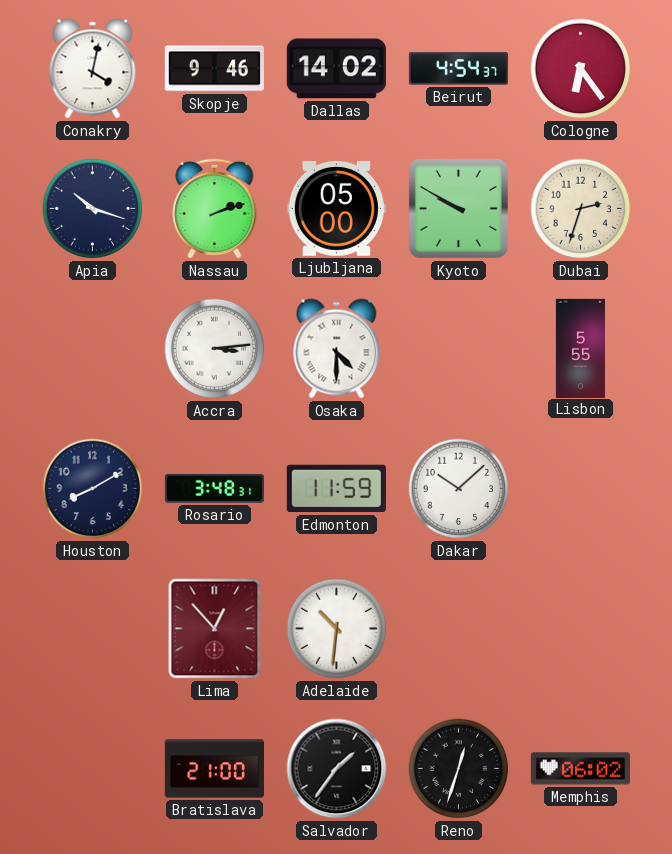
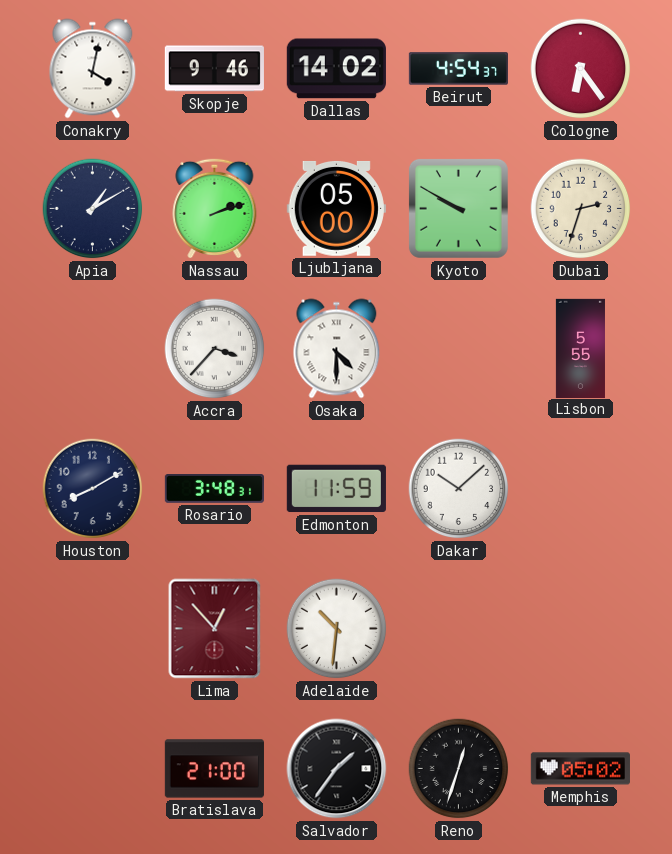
Apia: 10:18 -> 1:10
Accra: 3:14 -> 3:37
Memphis: 06:02 -> 05:02
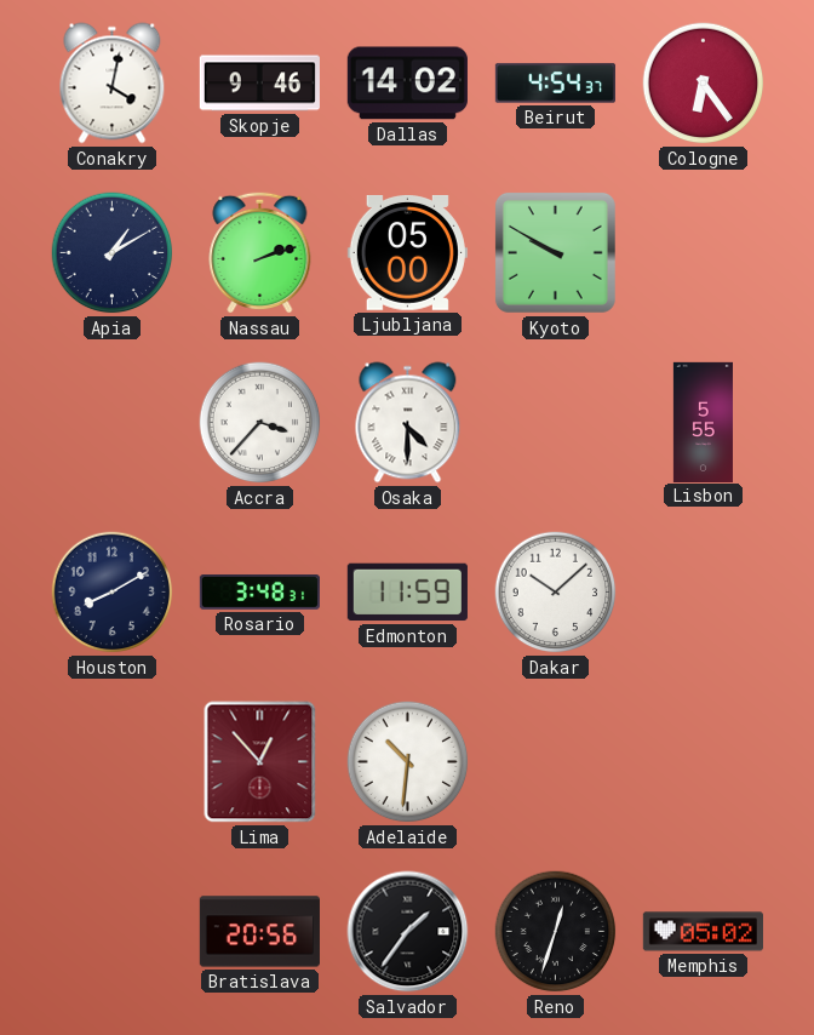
Dubai: 2:33 -> none
Bratislava: 21:00 -> 20:56
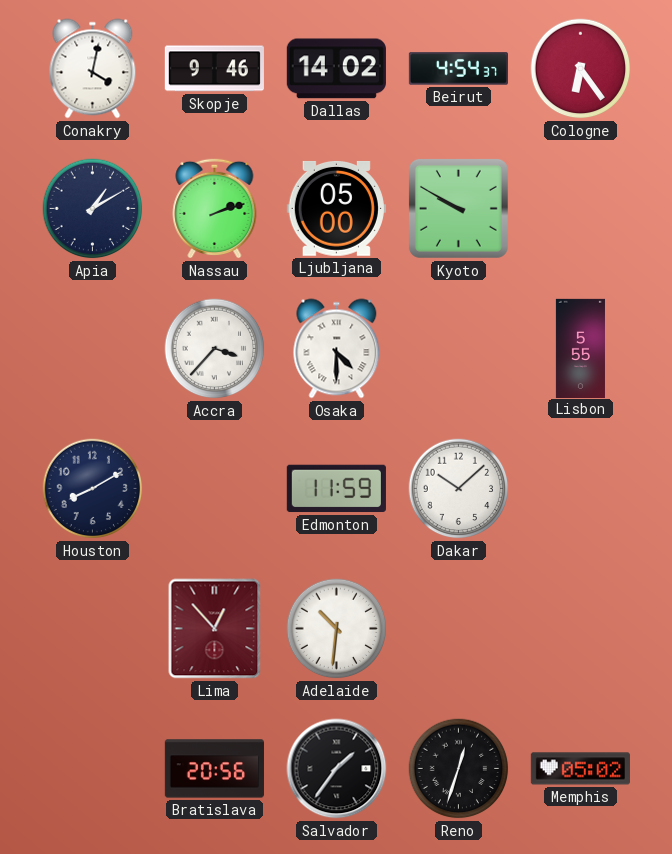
Rosario: 3:48 -> none
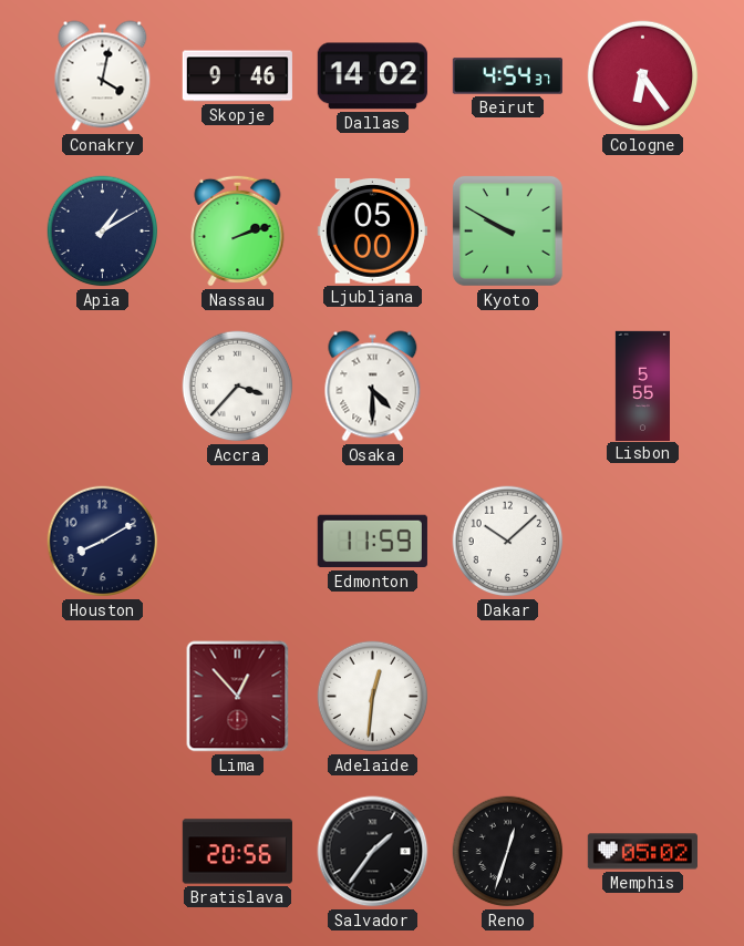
Adelaide: 10:31 -> 12:31
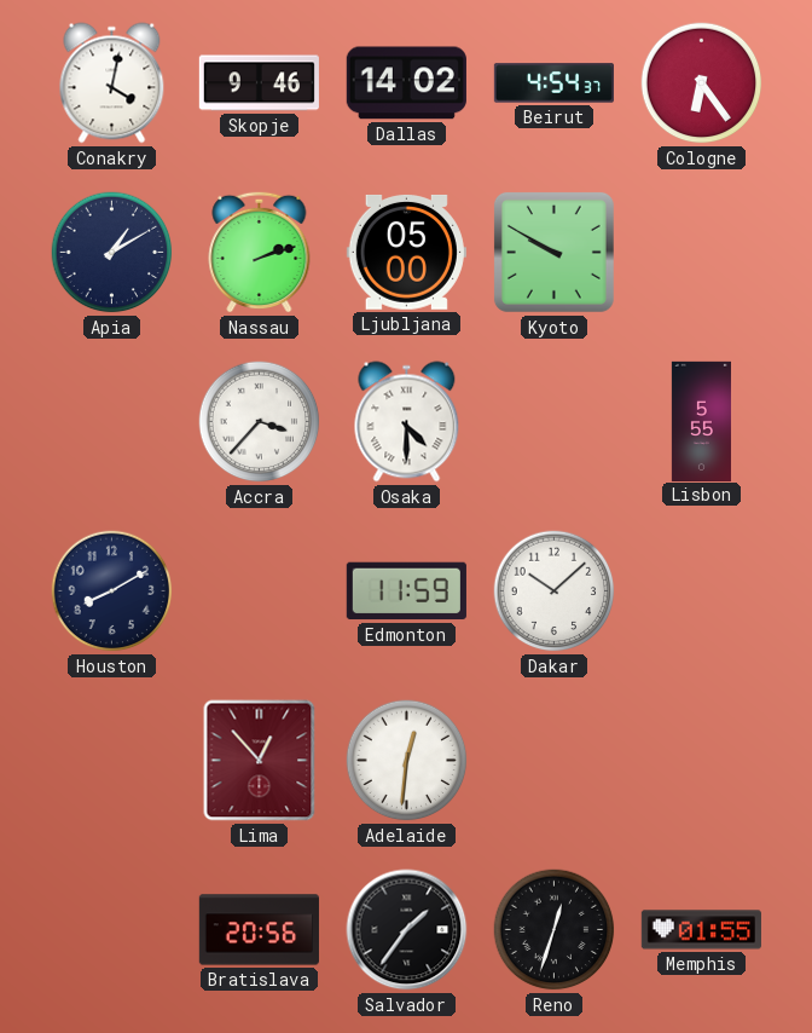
Memphis: 05:02 -> 01:55
